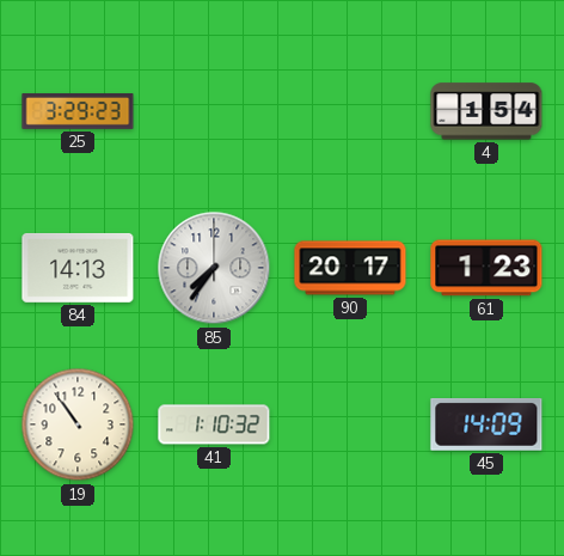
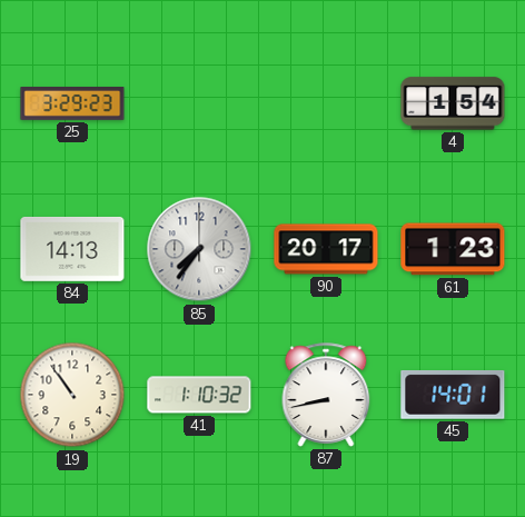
87: none -> 8:43
45: 14:09 -> 14:01
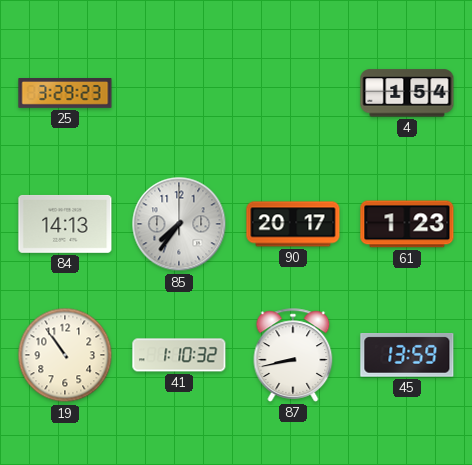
45: 14:01 -> 13:59
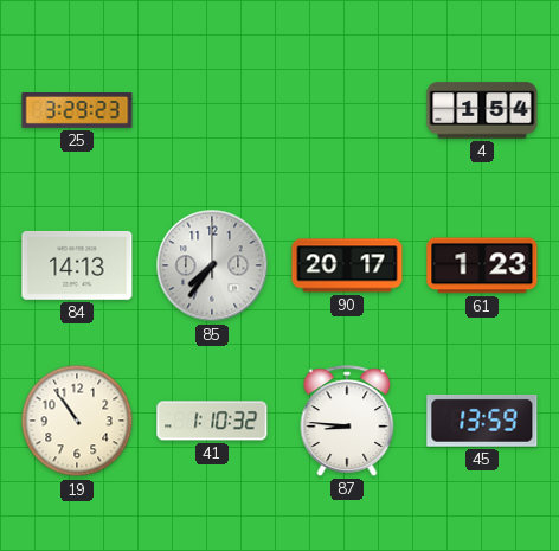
87: 8:43 -> 8:46
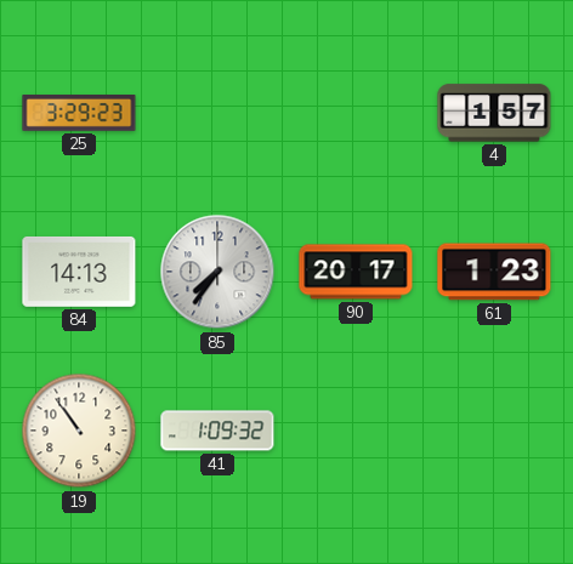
4: 1:54 -> 1:57
41: 1:10 -> 1:09
87: 8:46 -> none
45: 13:59 -> none
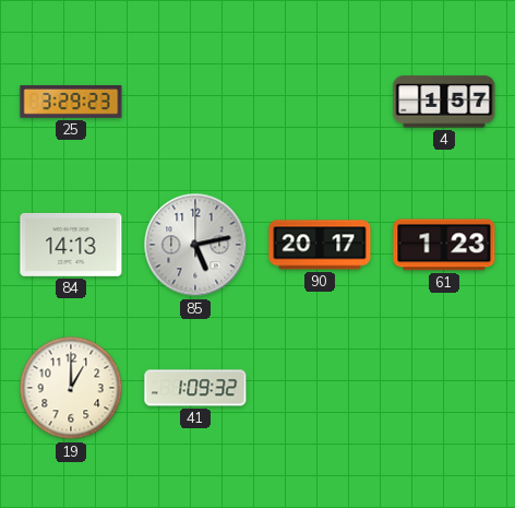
85: 7:36 -> 5:13
19: 10:54 -> 1:00
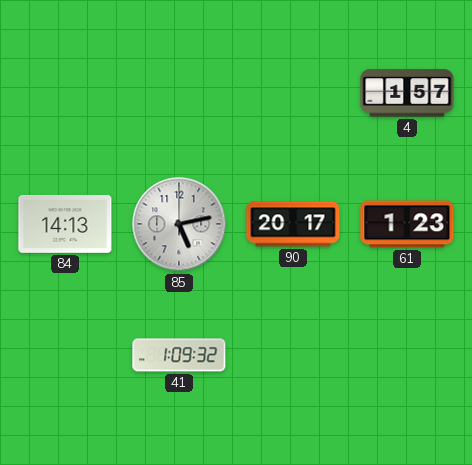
25: 3:29 -> none
19: 1:00 -> none
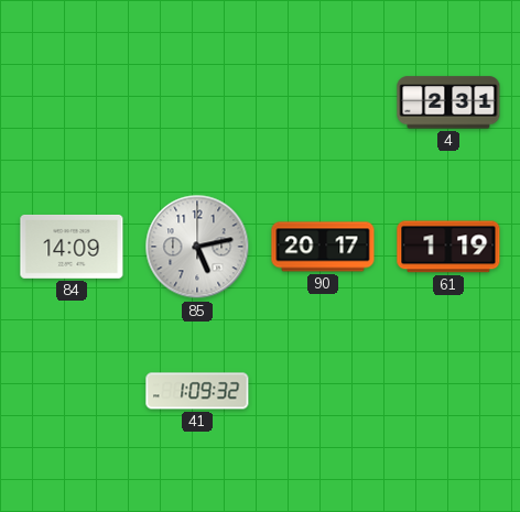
4: 1:57 -> 2:31
84: 14:13 -> 14:09
61: 1:23 -> 1:19
